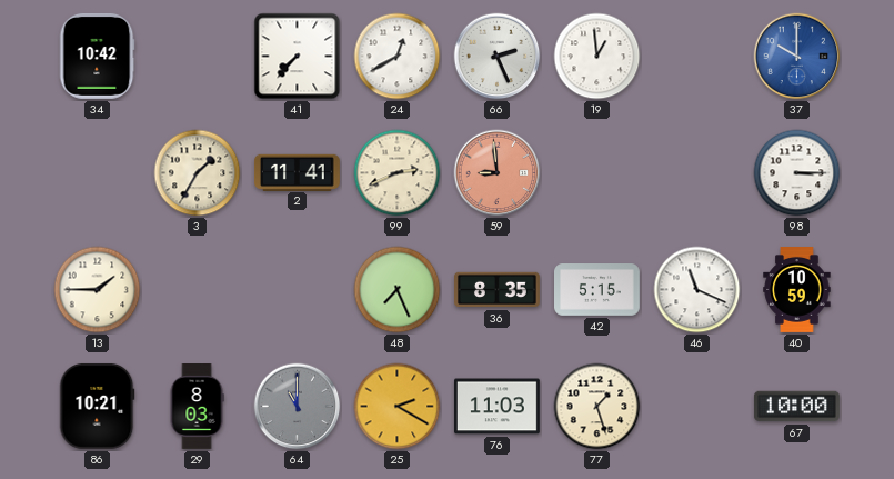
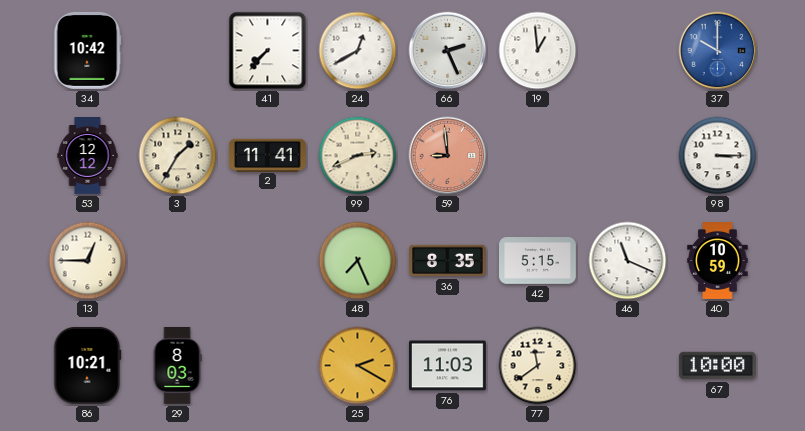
53: none -> 12:12
13: 1:45 -> 12:45
64: 11:00 -> none
77: 1:27 -> 11:39
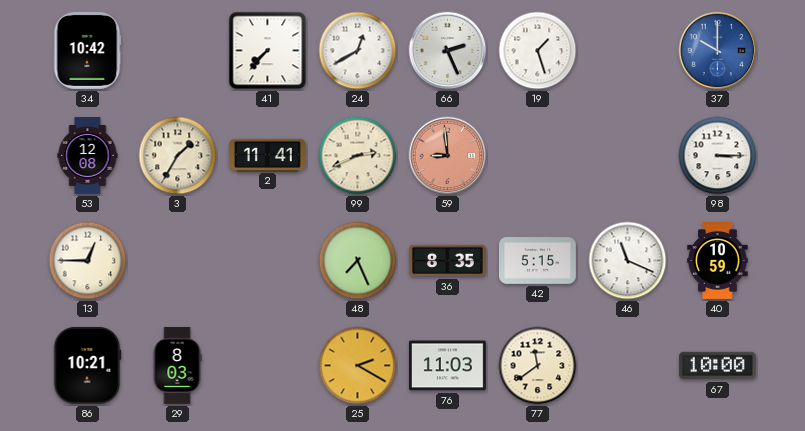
19: 12:59 -> 1:27
53: 12:12 -> 12:08
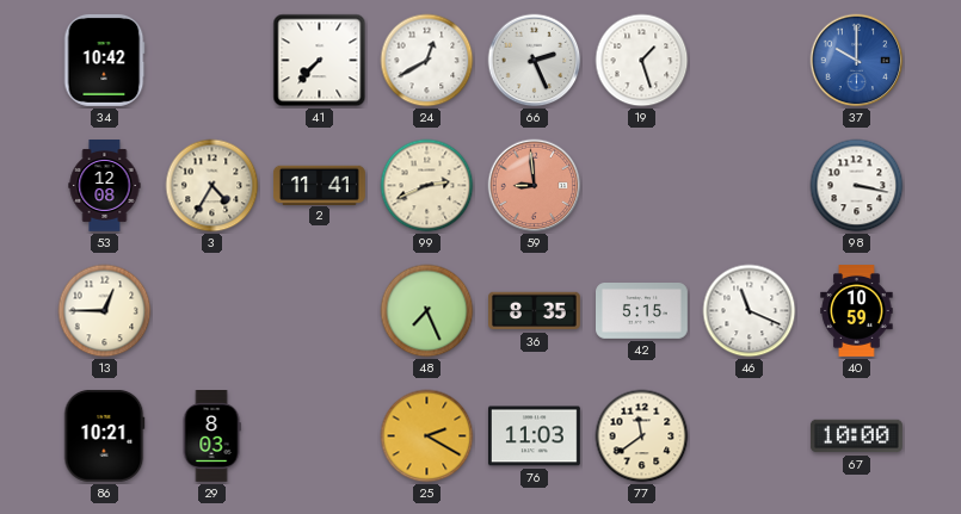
3: 1:35 -> 4:35
98: 3:15 -> 3:17
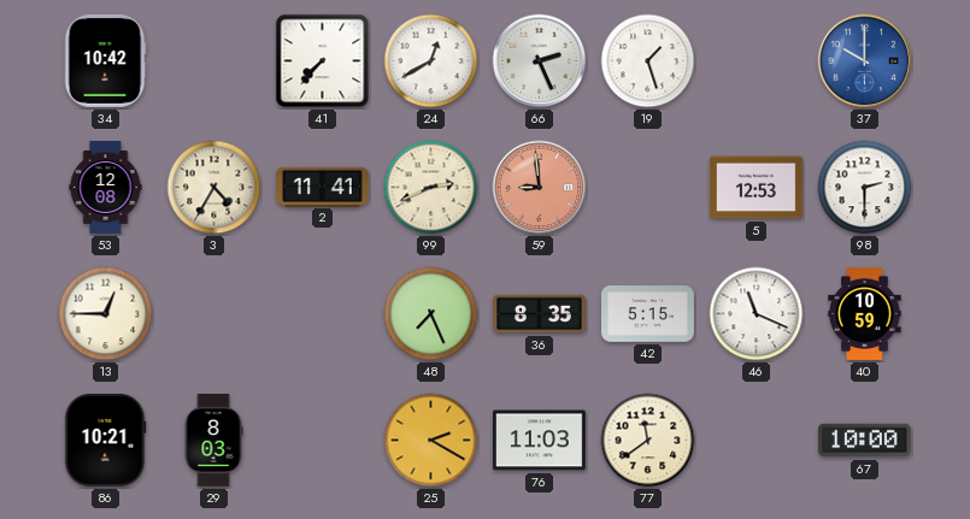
5: none -> 12:53
98: 3:17 -> 2:30
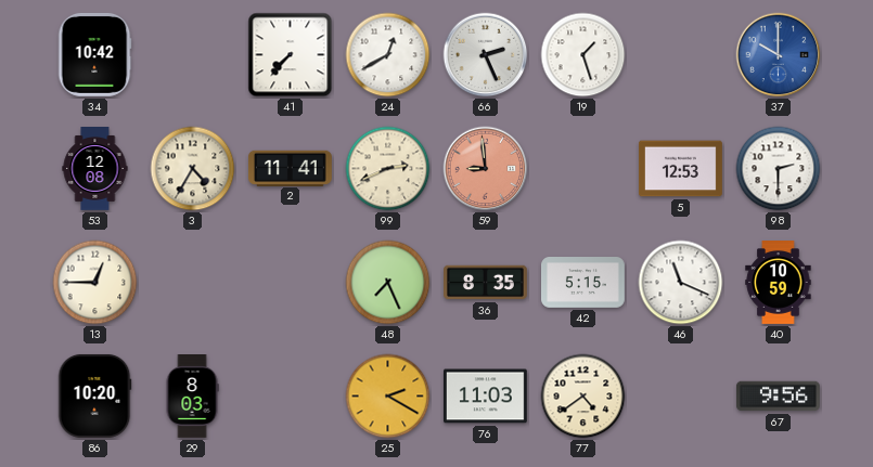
86: 10:21 -> 10:20
77: 11:39 -> 4:39
67: 10:00 -> 9:56
